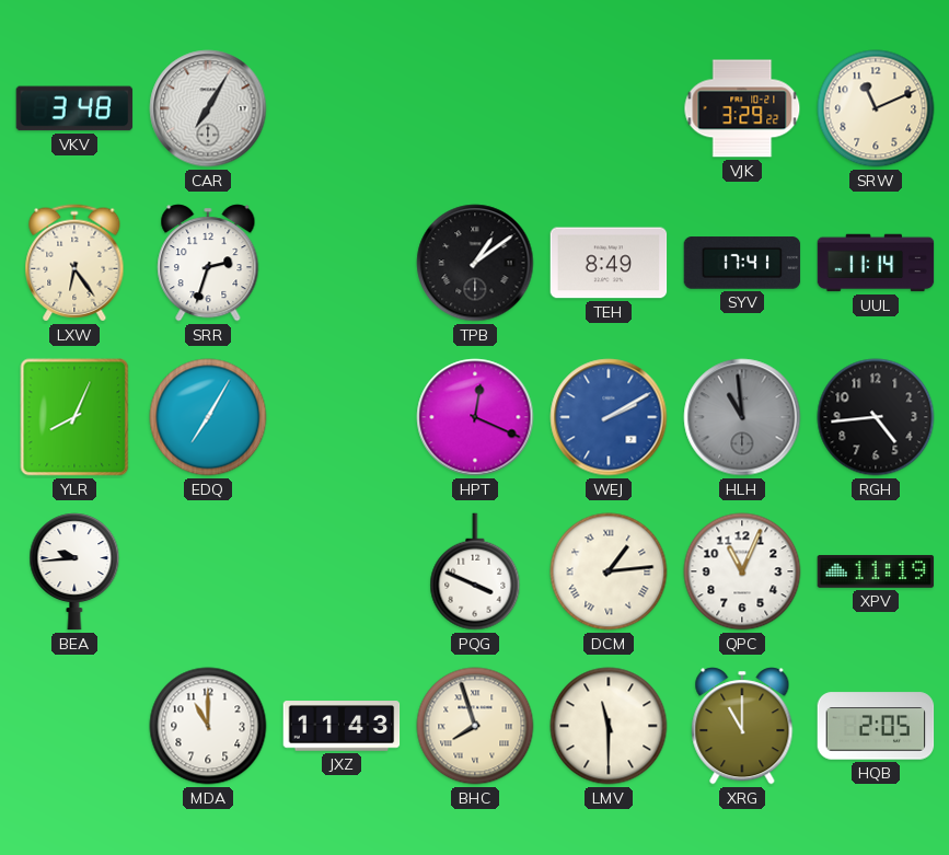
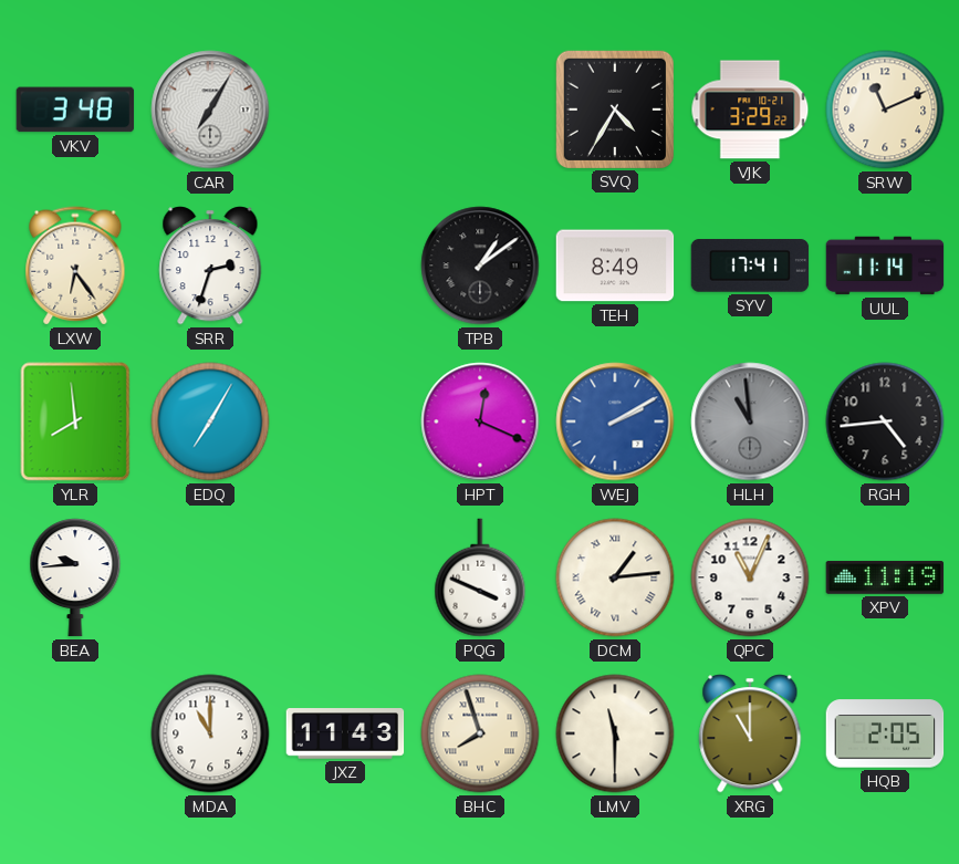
SVQ: none -> 4:35
YLR: 8:04 -> 7:59
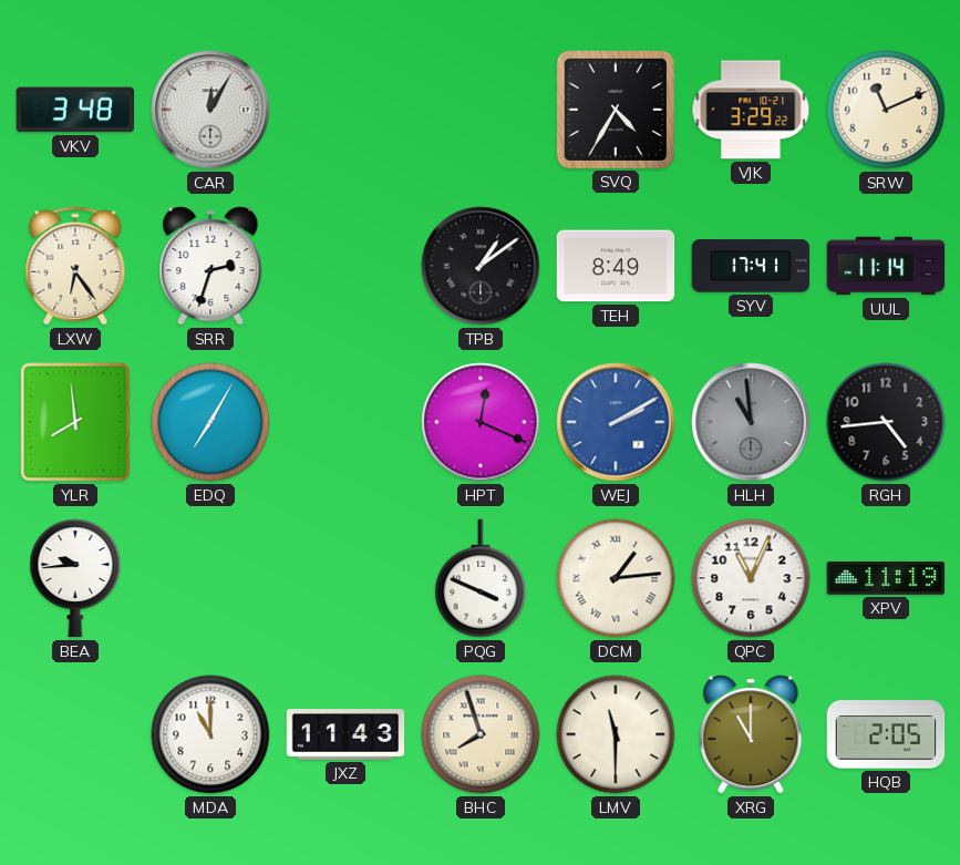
CAR: 7:05 -> 12:05
